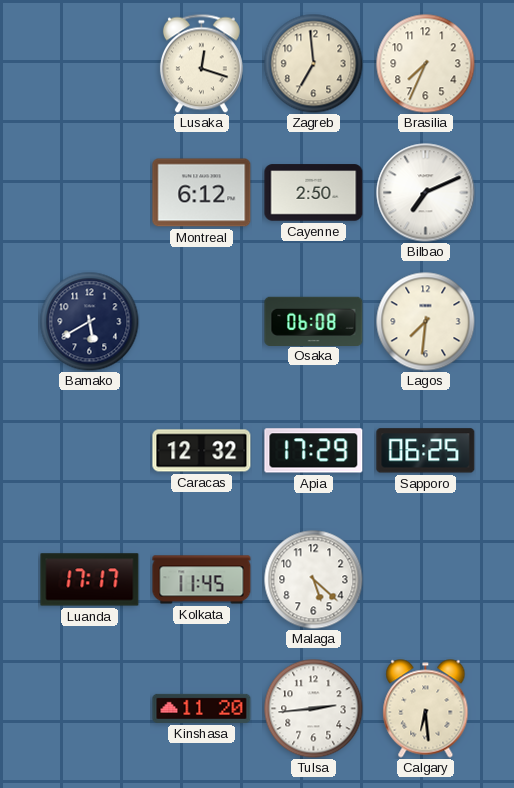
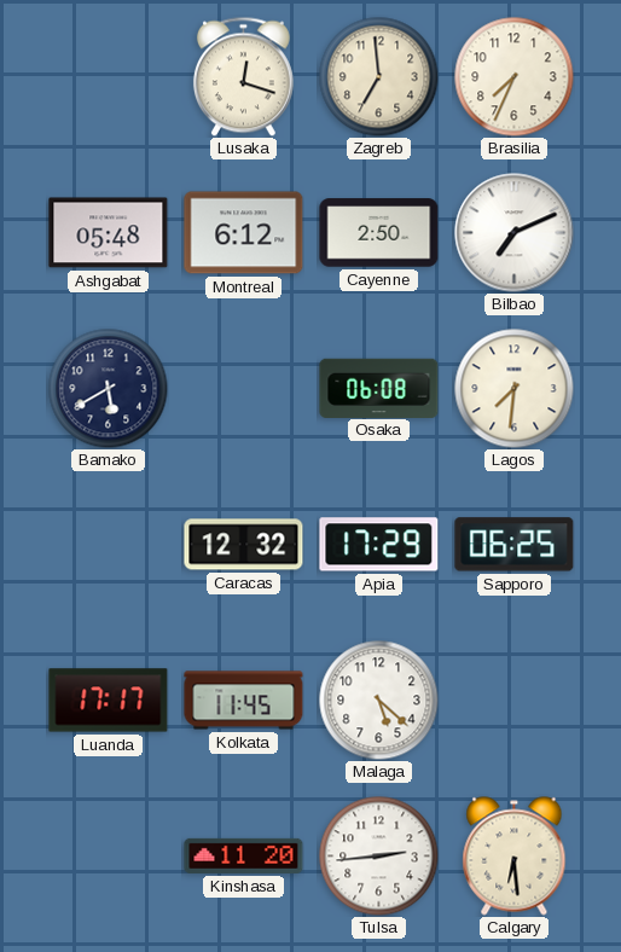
Ashgabat: none -> 05:48
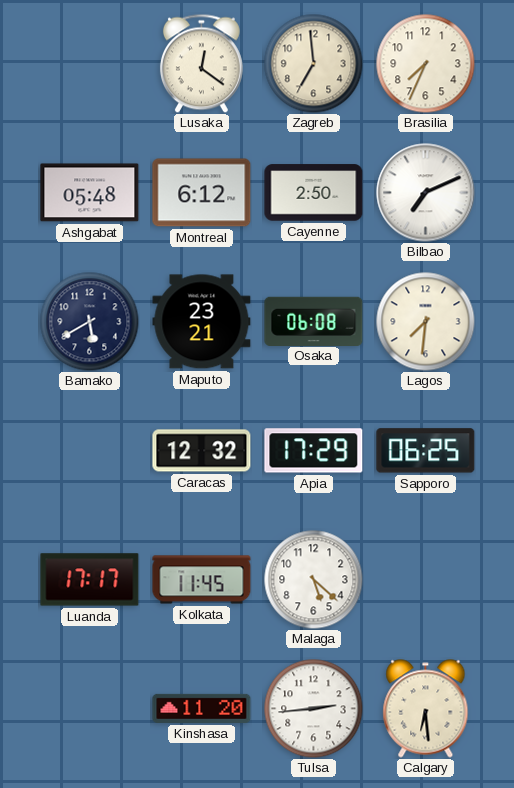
Lusaka: 12:18 -> 12:21
Maputo: none -> 23:21
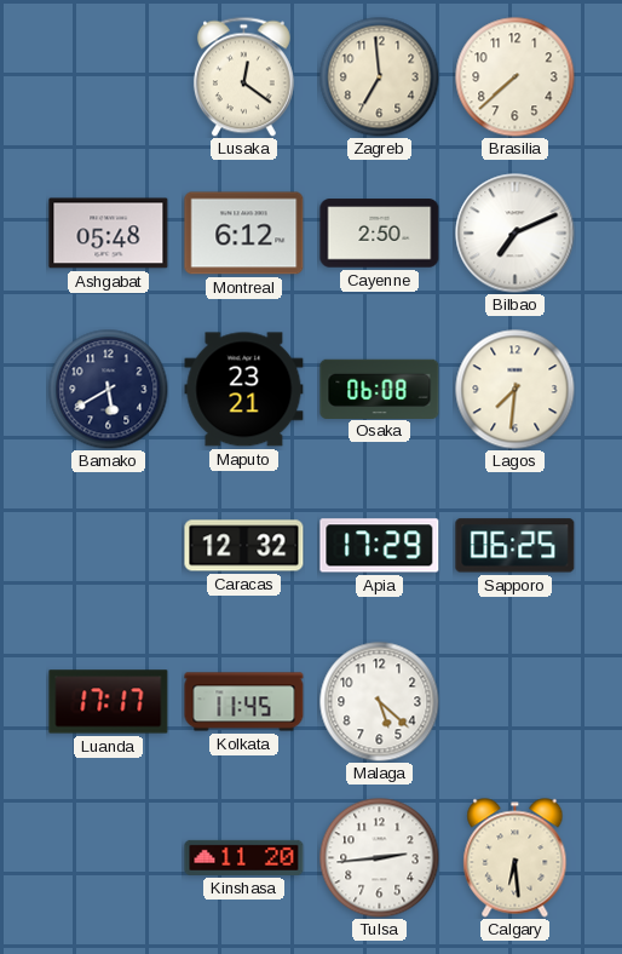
Brasilia: 7:34 -> 7:38
